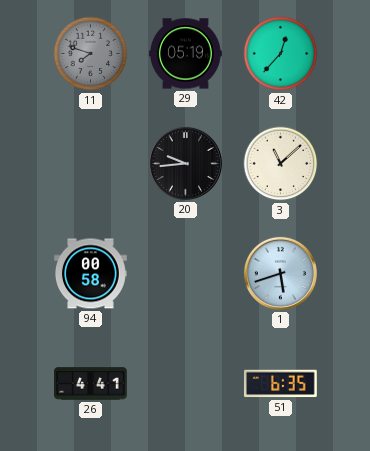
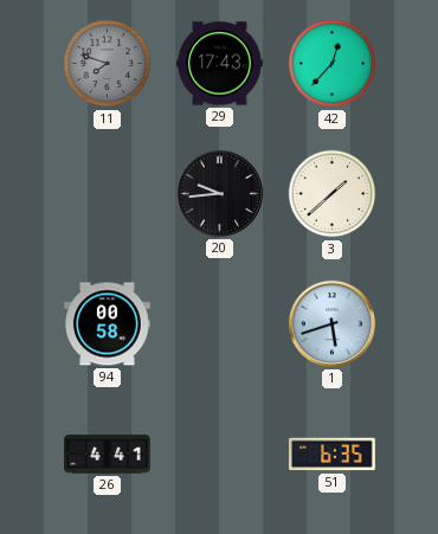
29: 05:19 -> 17:43
3: 11:08 -> 1:38
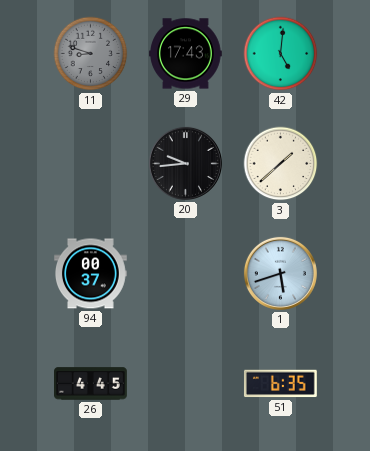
11: 7:48 -> 8:48
42: 12:37 -> 5:01
94: 00:58 -> 00:37
26: 4:41 -> 4:45
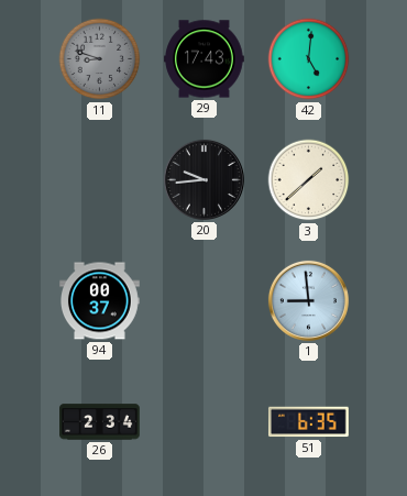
1: 5:42 -> 8:59
26: 4:45 -> 2:34
